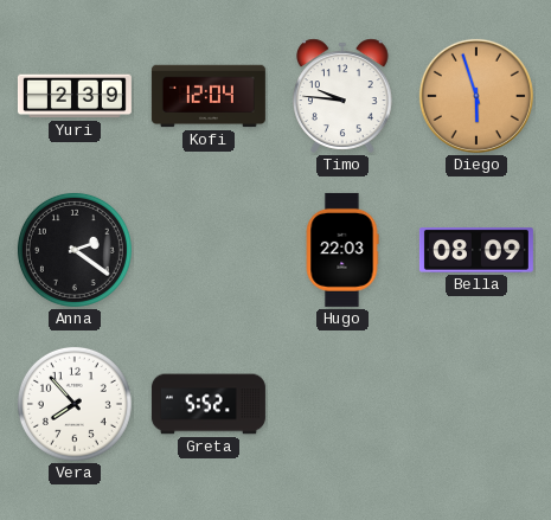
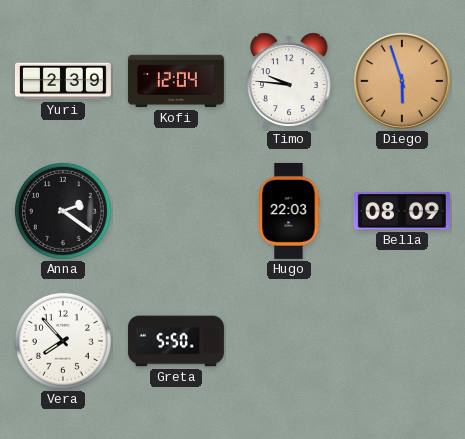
Greta: 5:52 -> 5:50
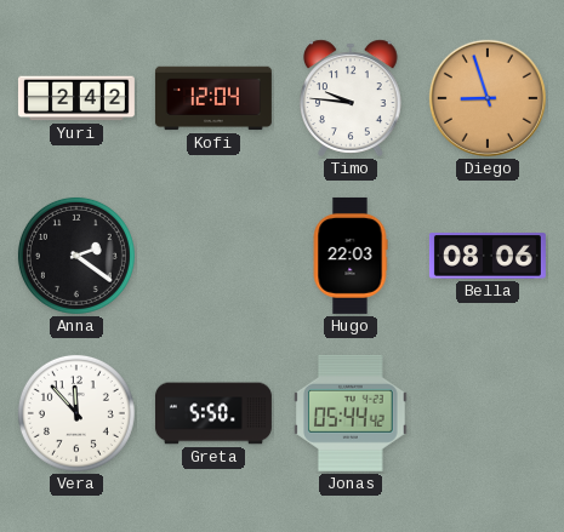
Yuri: 2:39 -> 2:42
Diego: 5:57 -> 8:57
Bella: 08:09 -> 08:06
Vera: 7:53 -> 11:53
Jonas: none -> 05:44
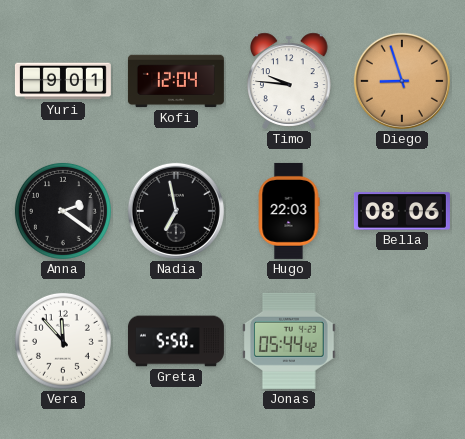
Yuri: 2:42 -> 9:01
Nadia: none -> 6:58
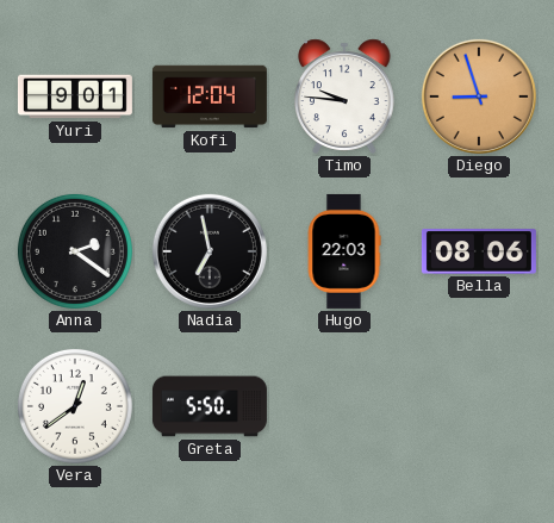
Vera: 11:53 -> 12:39
Jonas: 05:44 -> none
